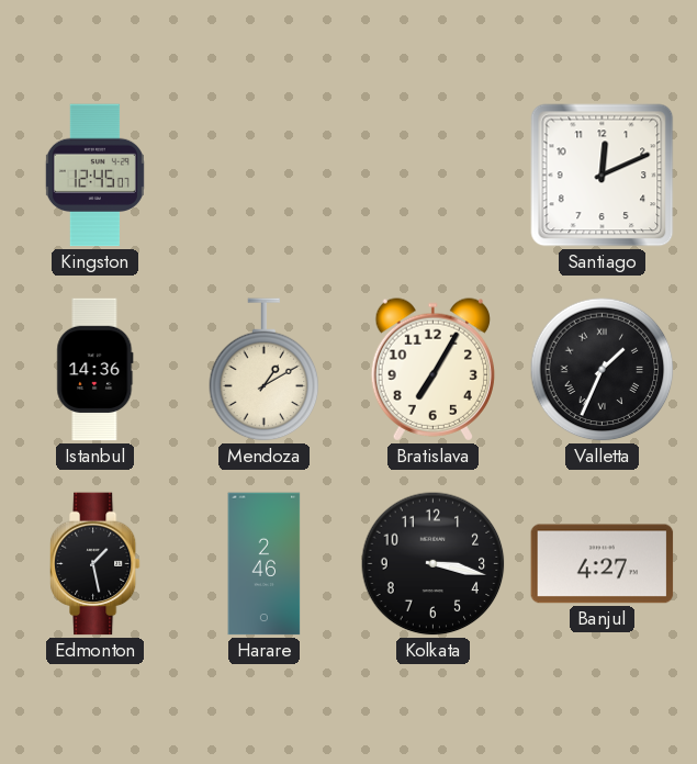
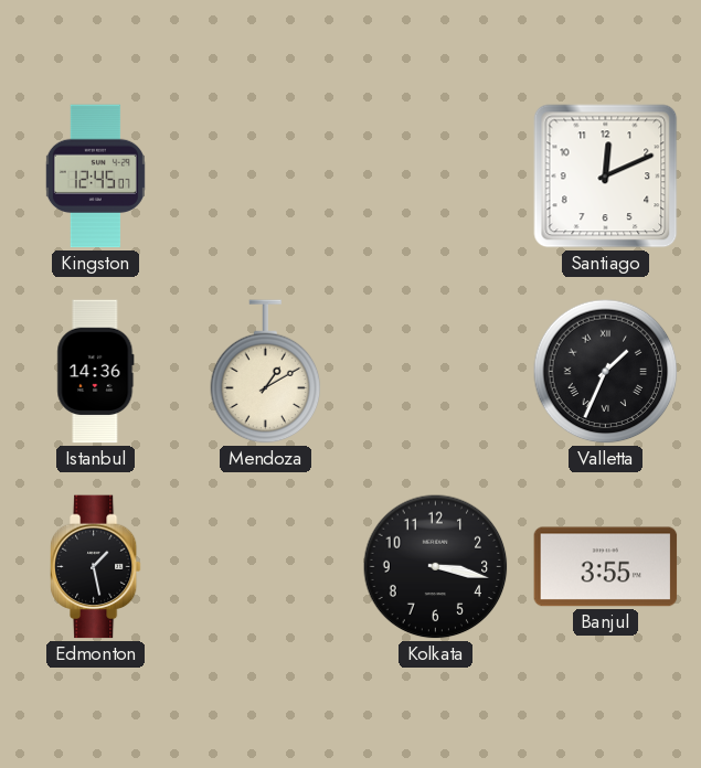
Bratislava: 7:05 -> none
Harare: 2:46 -> none
Banjul: 4:27 -> 3:55
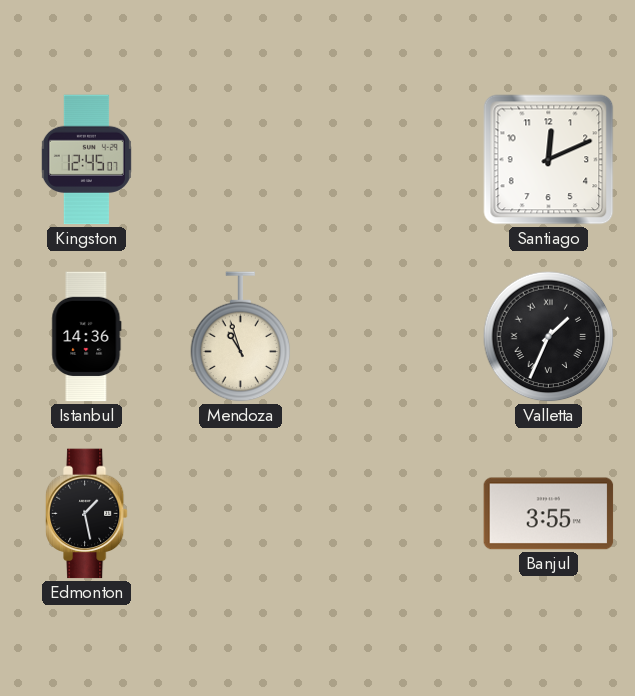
Mendoza: 1:10 -> 10:57
Kolkata: 3:17 -> none
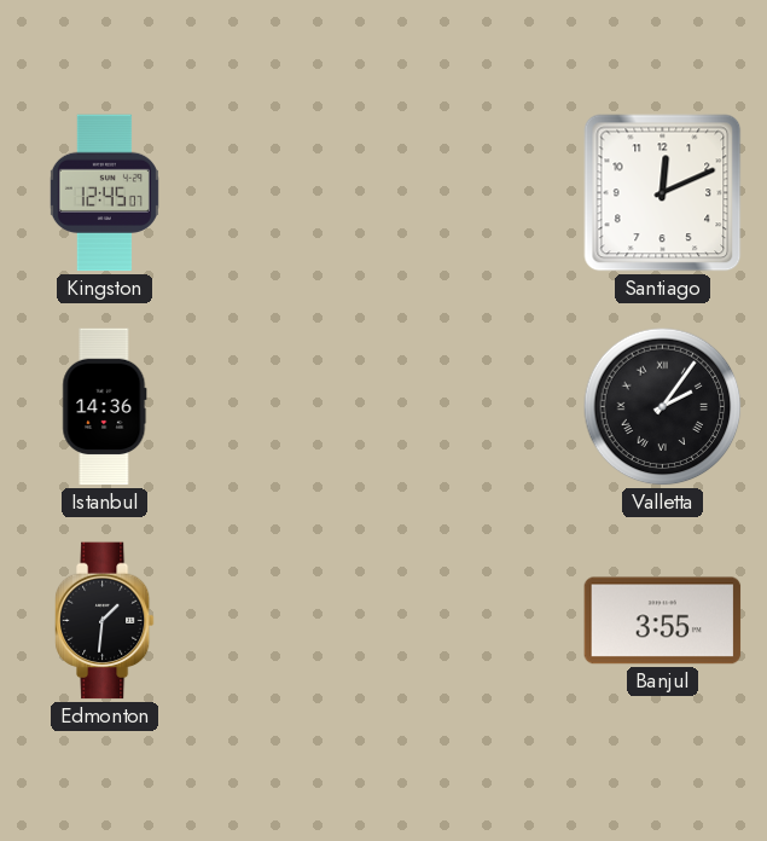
Mendoza: 10:57 -> none
Valletta: 1:34 -> 2:06
Edmonton: 1:28 -> 1:31
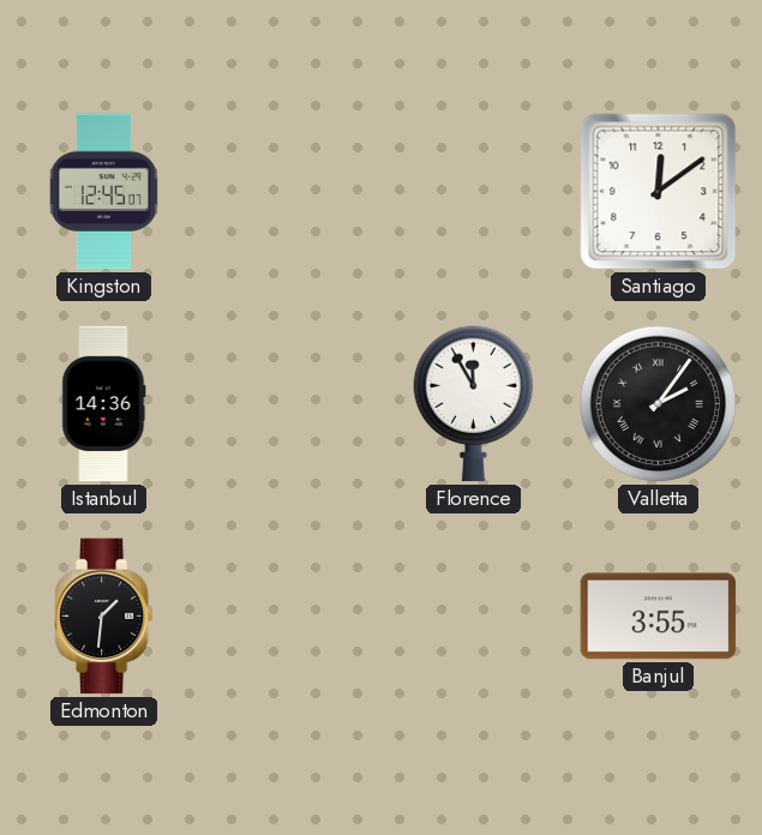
Santiago: 12:11 -> 12:09
Florence: none -> 11:55
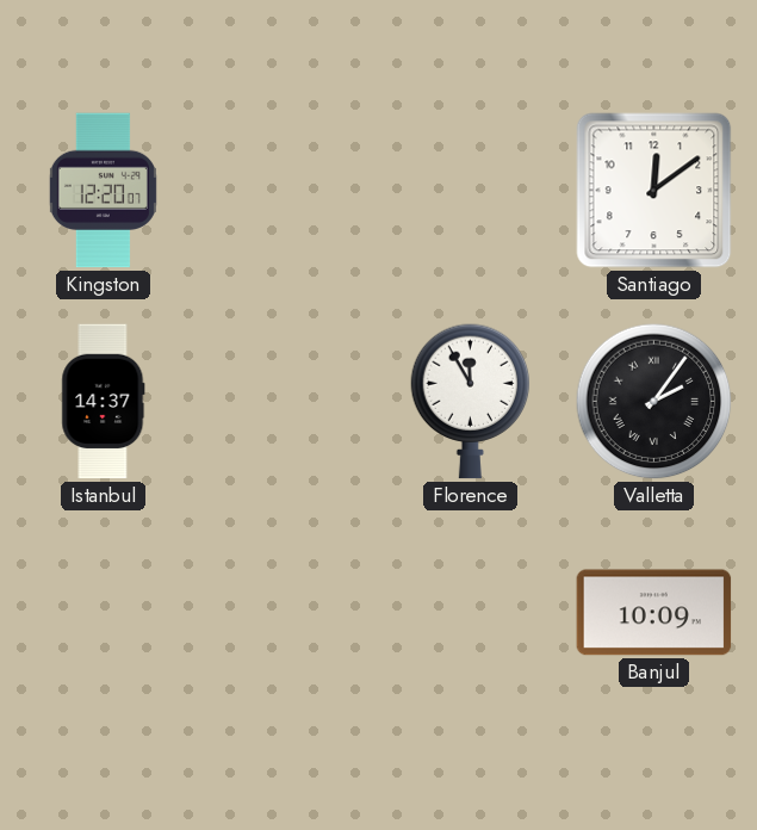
Kingston: 12:45 -> 12:20
Istanbul: 14:36 -> 14:37
Edmonton: 1:31 -> none
Banjul: 3:55 -> 10:09
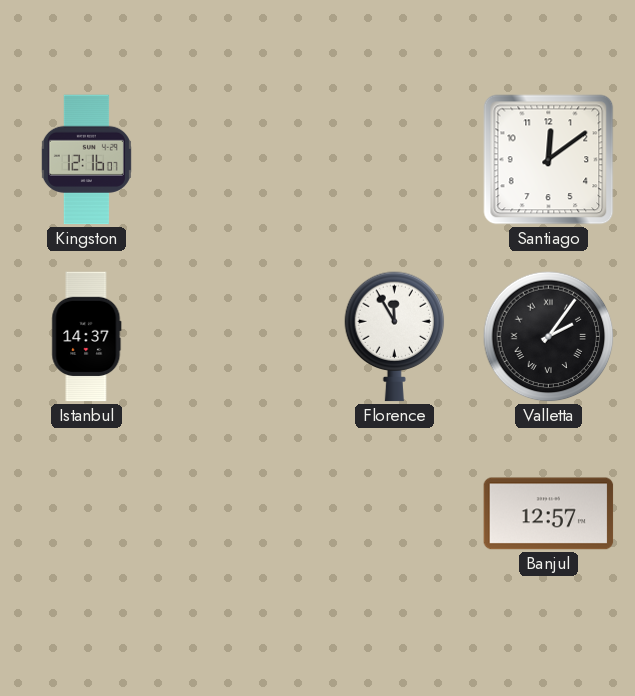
Kingston: 12:20 -> 12:16
Banjul: 10:09 -> 12:57
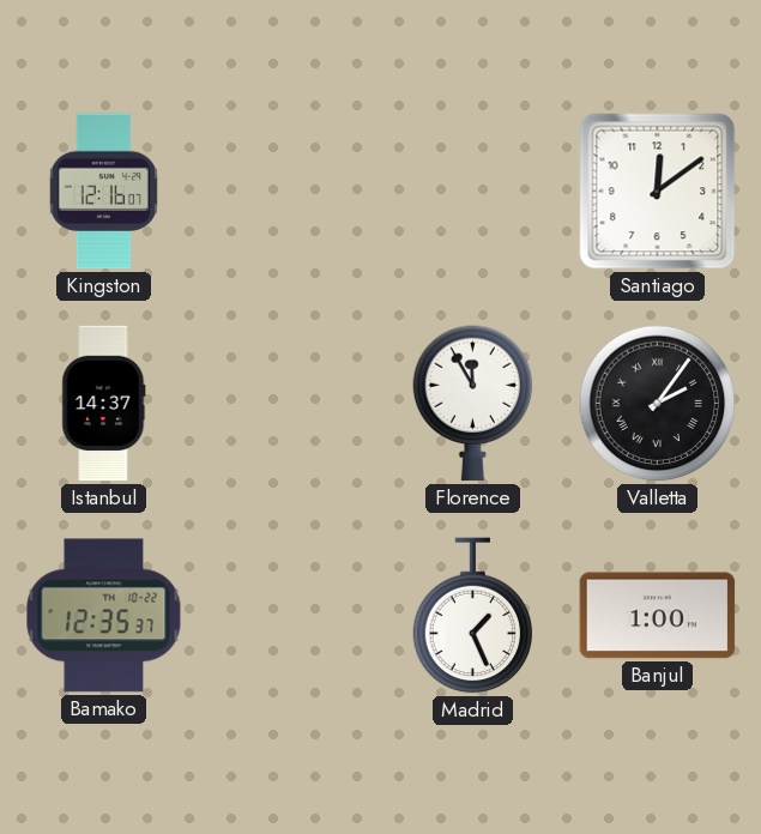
Bamako: none -> 12:35
Madrid: none -> 1:26
Banjul: 12:57 -> 1:00
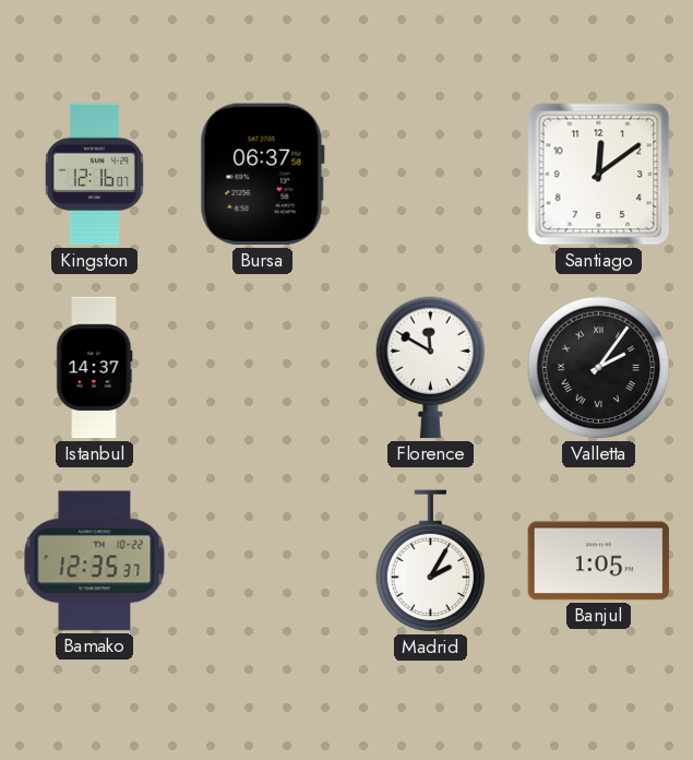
Bursa: none -> 06:37
Florence: 11:55 -> 11:50
Madrid: 1:26 -> 2:05
Banjul: 1:00 -> 1:05
